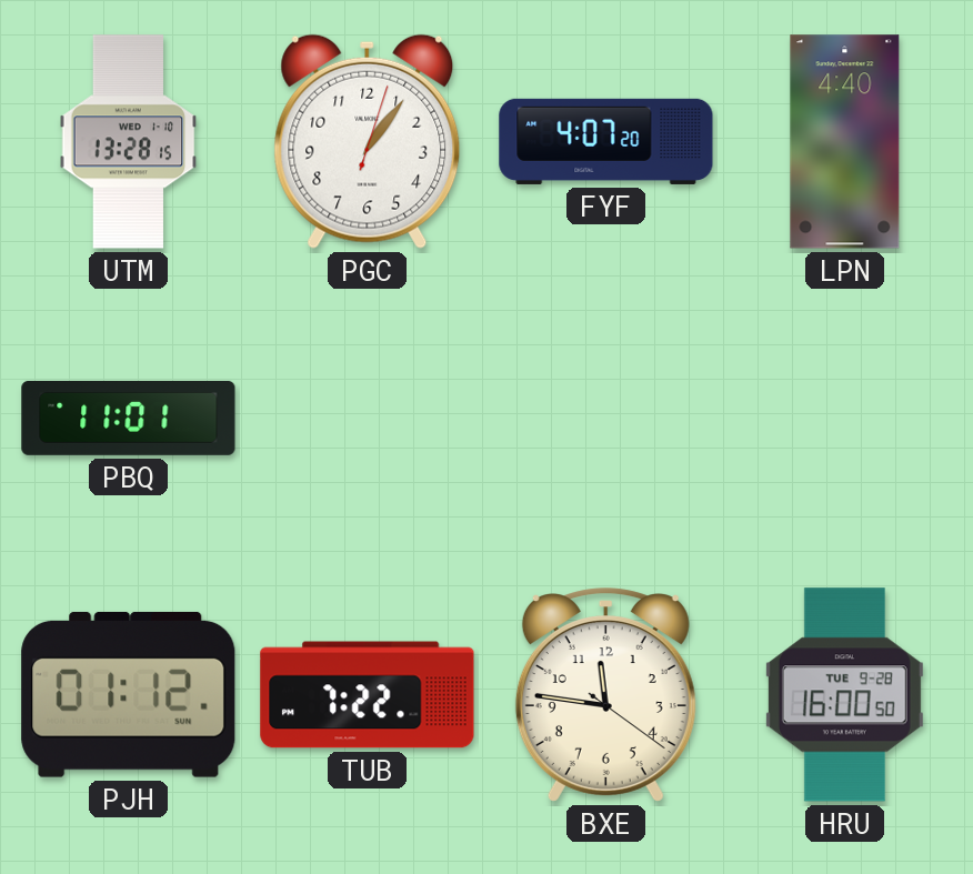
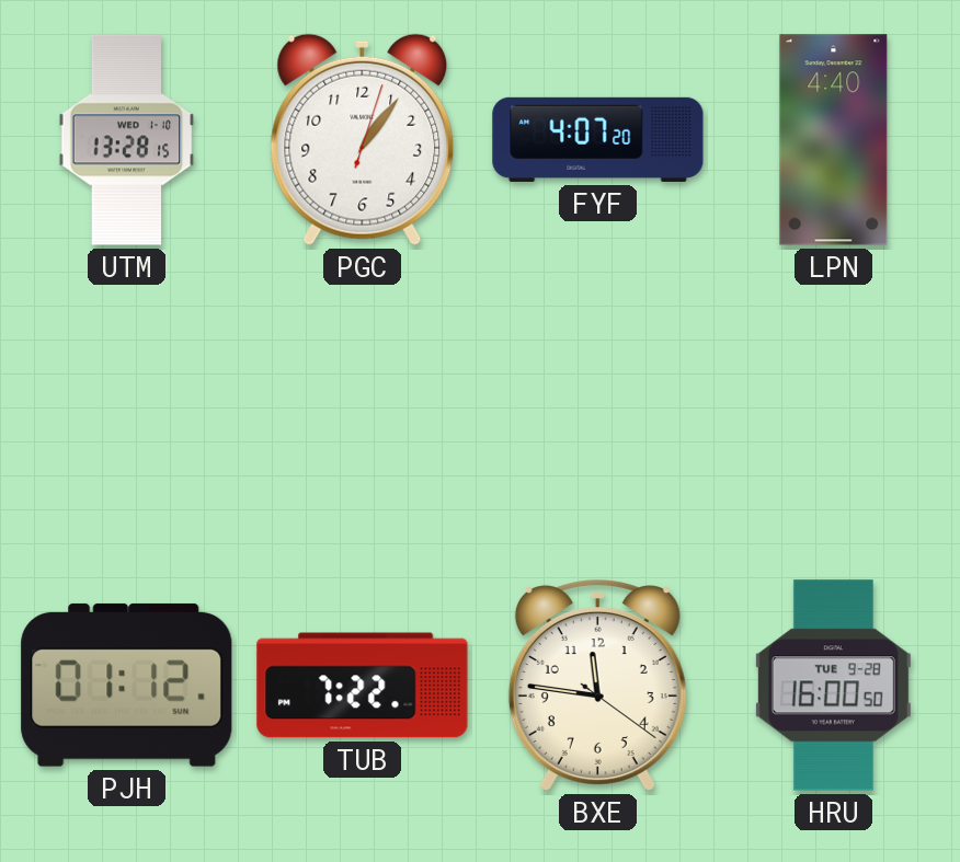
PBQ: 11:01 -> none
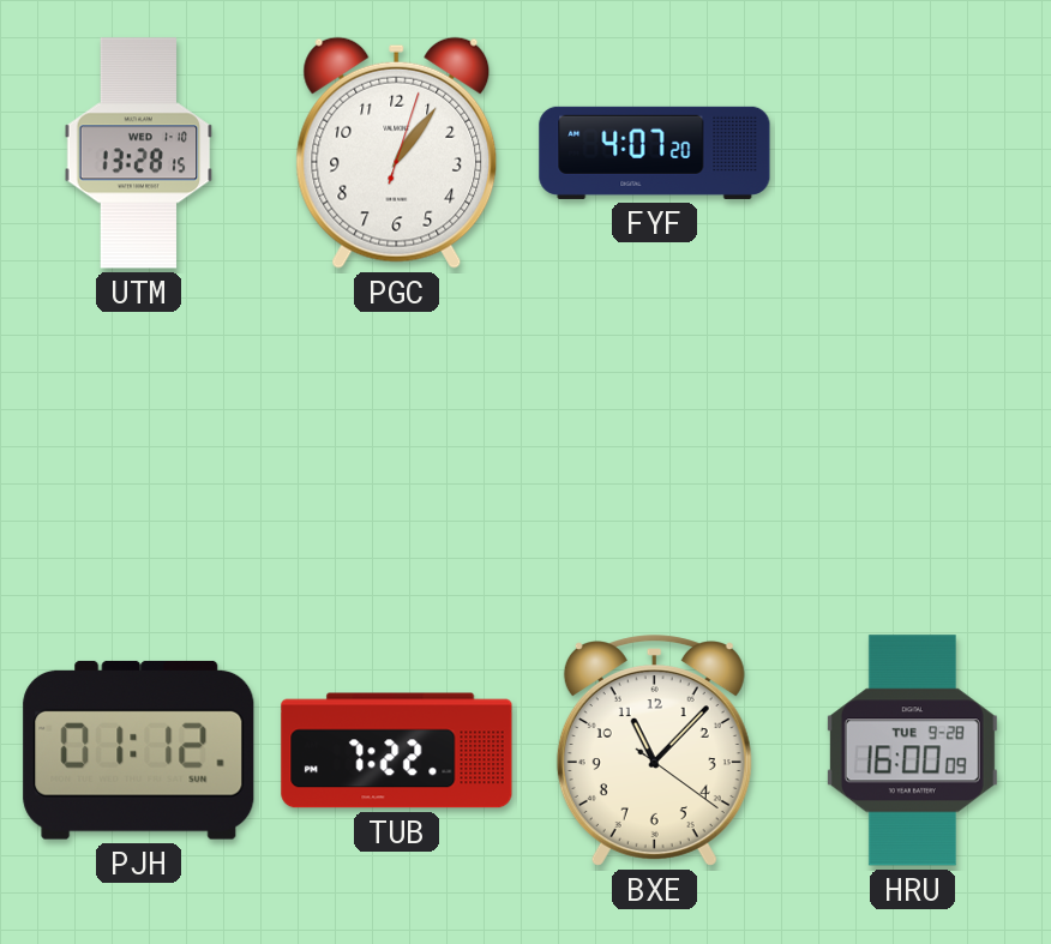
LPN: 4:40 -> none
BXE: 11:46 -> 11:07
HRU: 16:00:50 -> 16:00:09
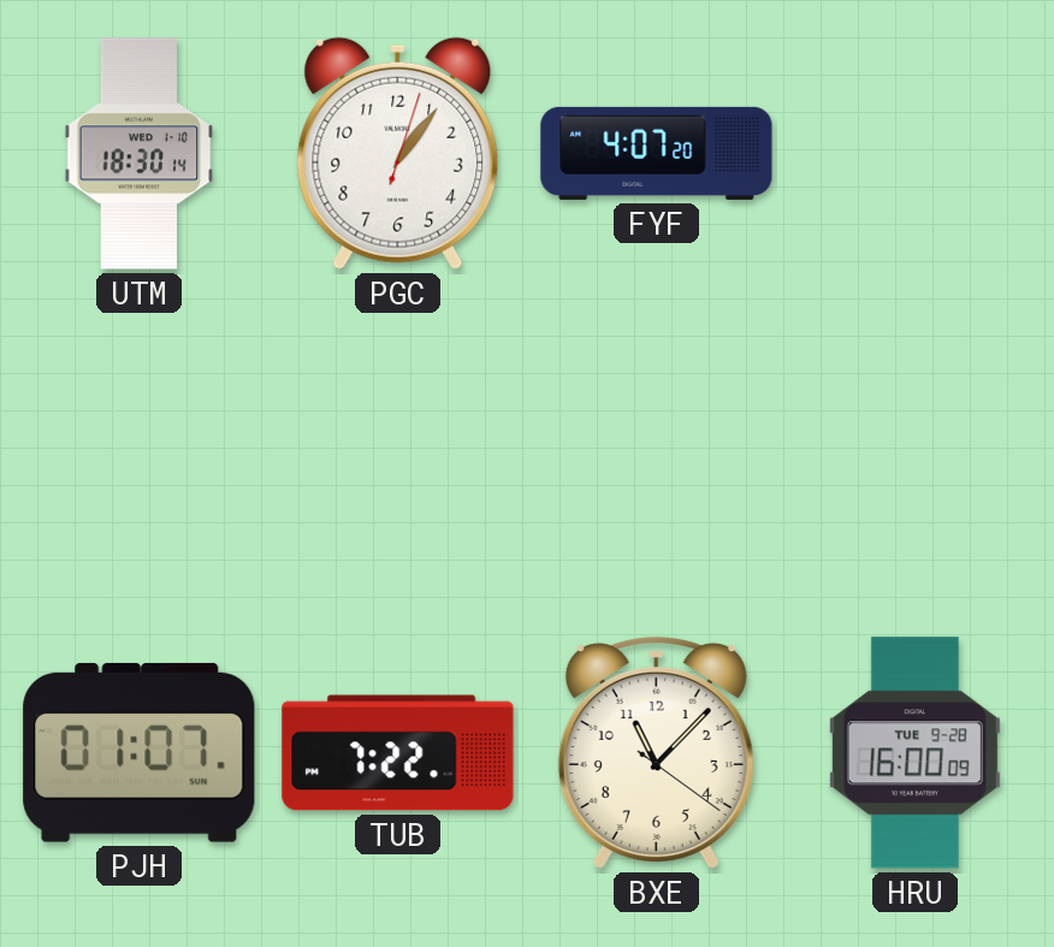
UTM: 13:28 -> 18:30
PJH: 01:12 -> 01:07
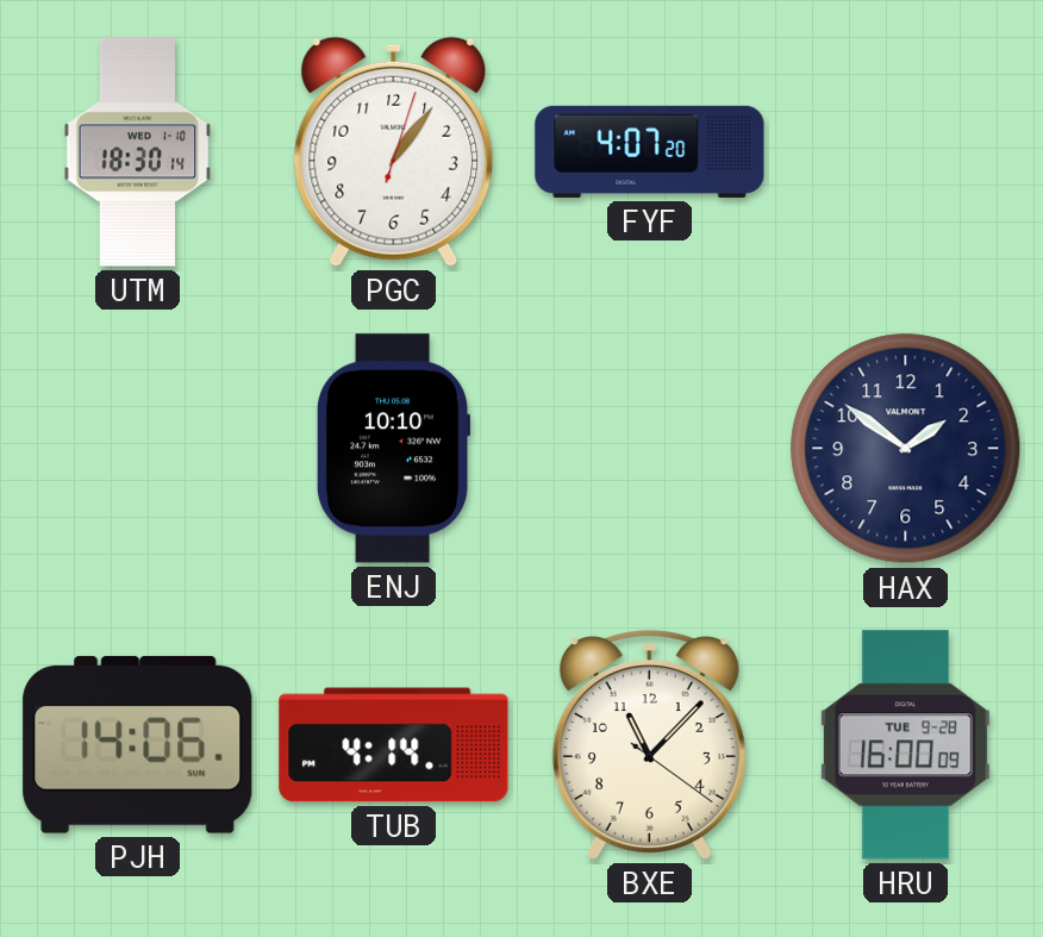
ENJ: none -> 10:10
HAX: none -> 1:51
PJH: 01:07 -> 14:06
TUB: 7:22 -> 4:14
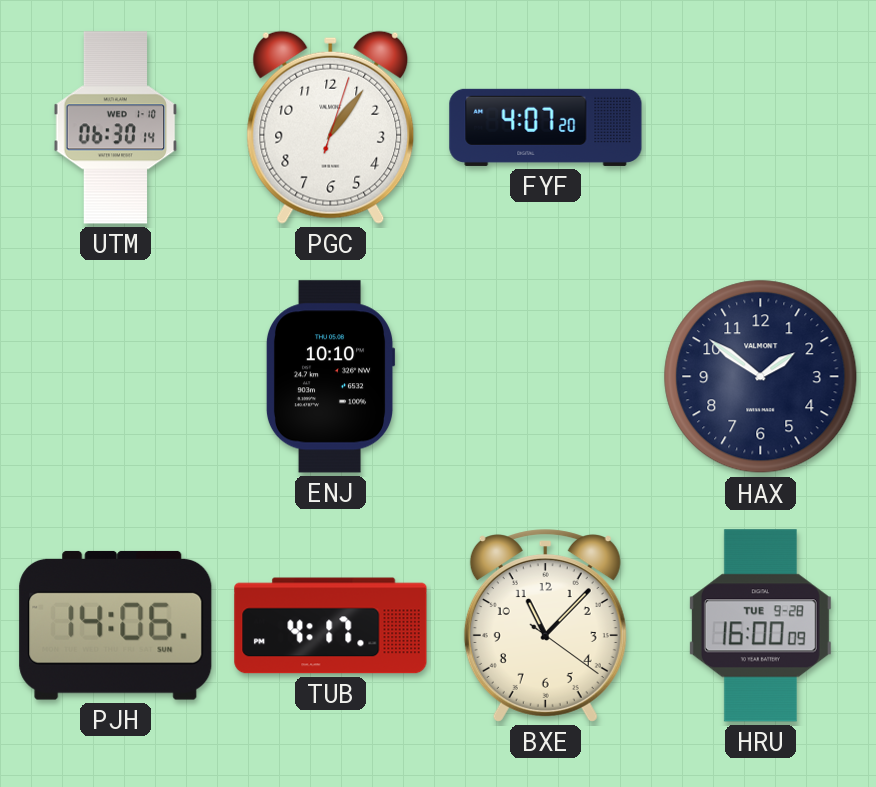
UTM: 18:30 -> 06:30
TUB: 4:14 -> 4:17
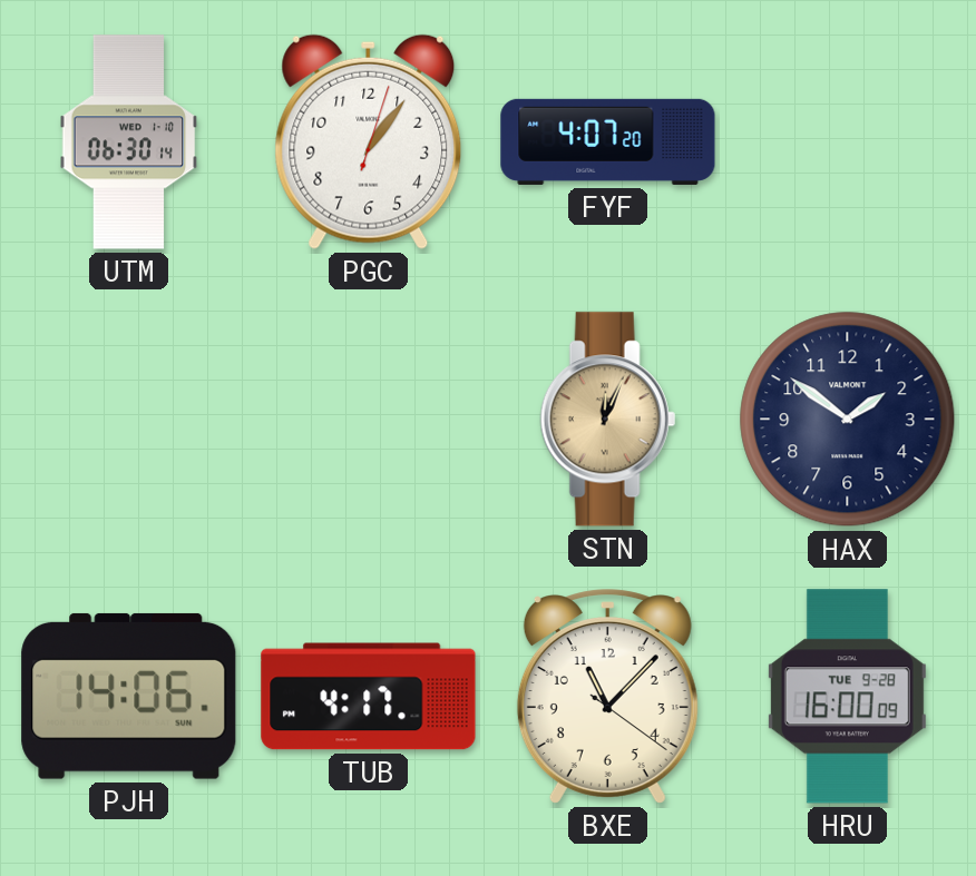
ENJ: 10:10 -> none
STN: none -> 12:04
